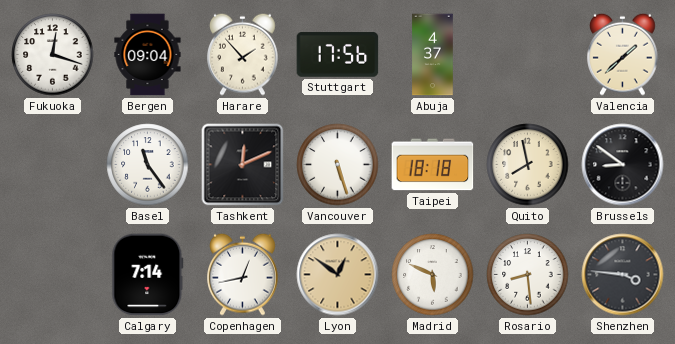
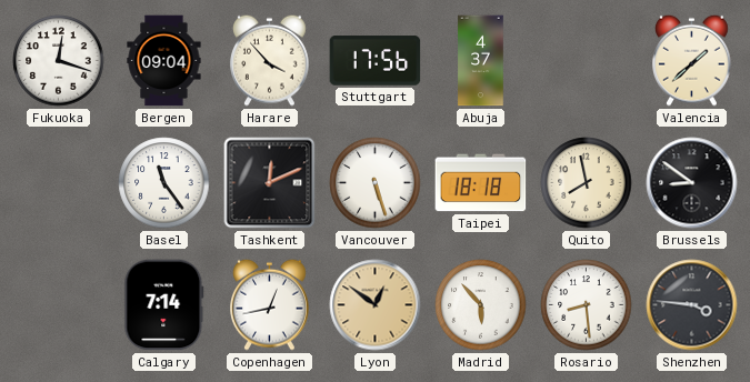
Harare: 1:53 -> 3:53
Madrid: 5:49 -> 5:53
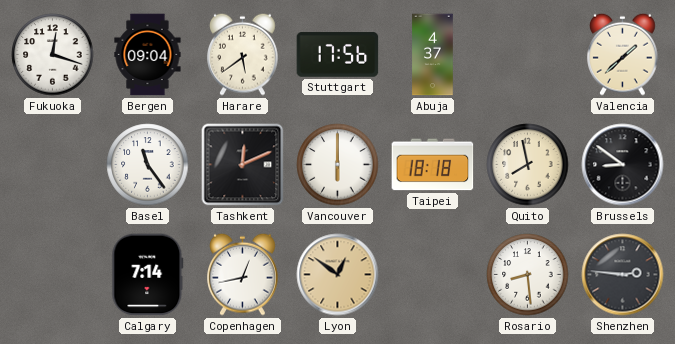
Harare: 3:53 -> 5:39
Vancouver: 5:27 -> 6:00
Madrid: 5:53 -> none
Shenzhen: 3:46 -> 2:46
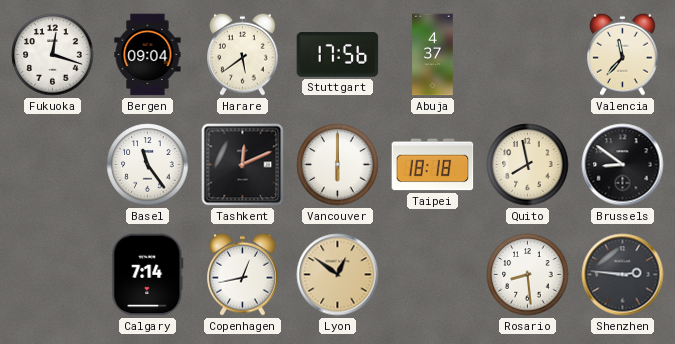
Valencia: 1:38 -> 11:37
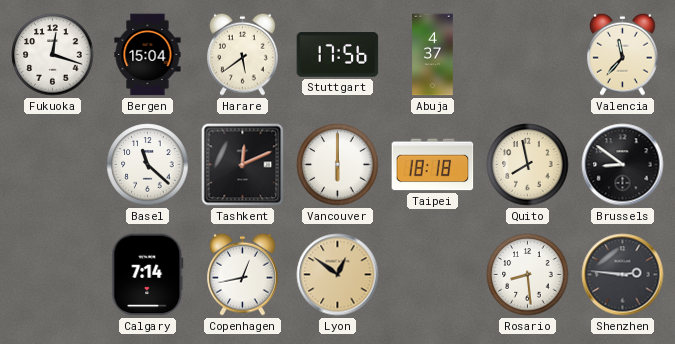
Bergen: 09:04 -> 15:04
Basel: 11:24 -> 11:22
